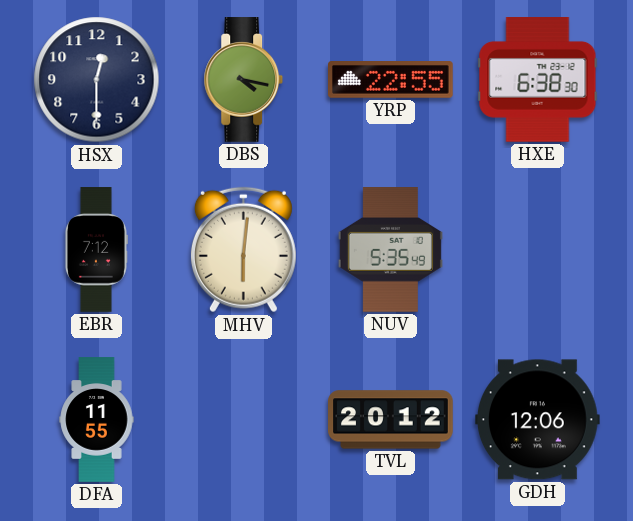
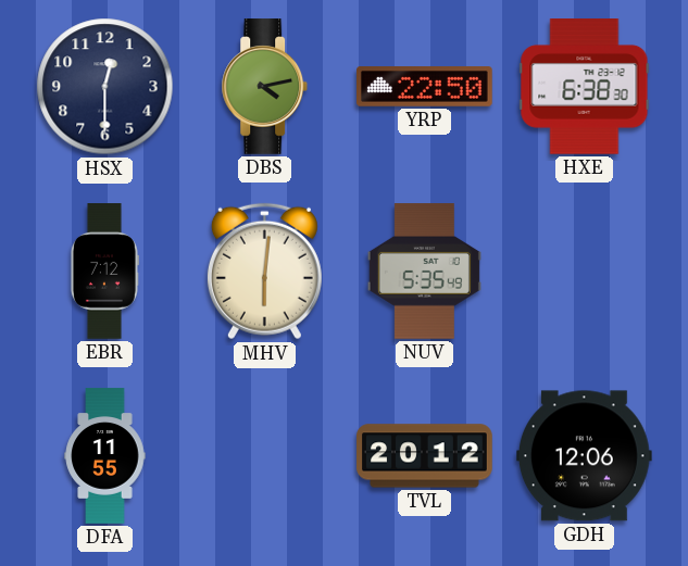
DBS: 4:17 -> 4:13
YRP: 22:55 -> 22:50
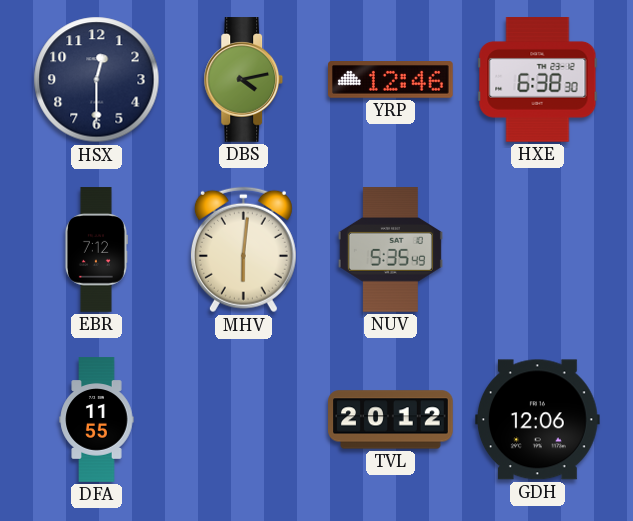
YRP: 22:50 -> 12:46
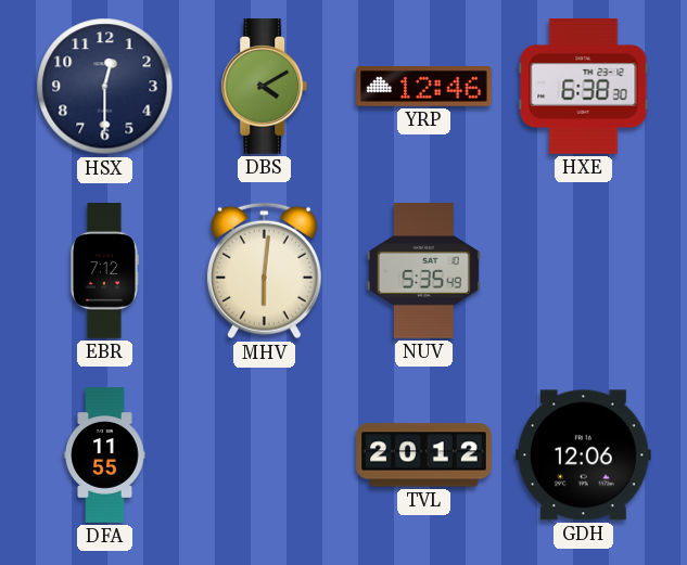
DBS: 4:13 -> 4:10
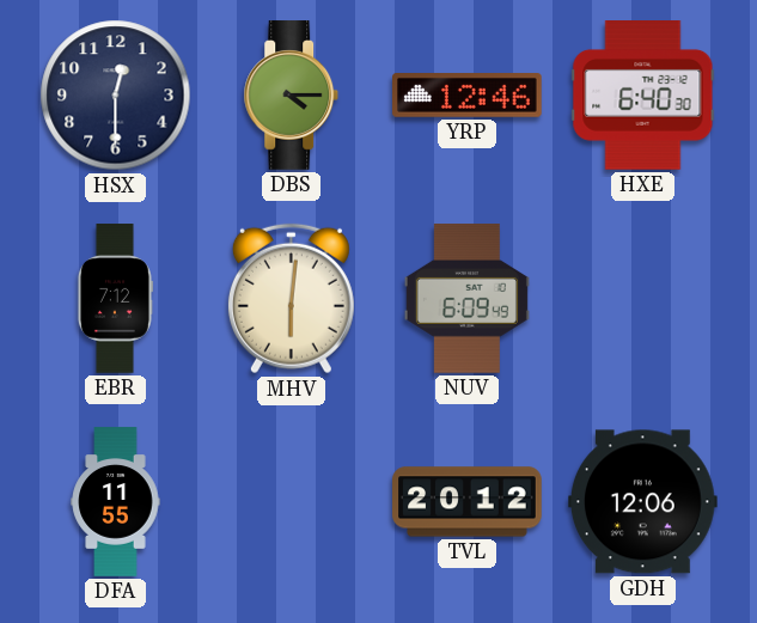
DBS: 4:10 -> 4:15
HXE: 6:38 -> 6:40
NUV: 5:35 -> 6:09
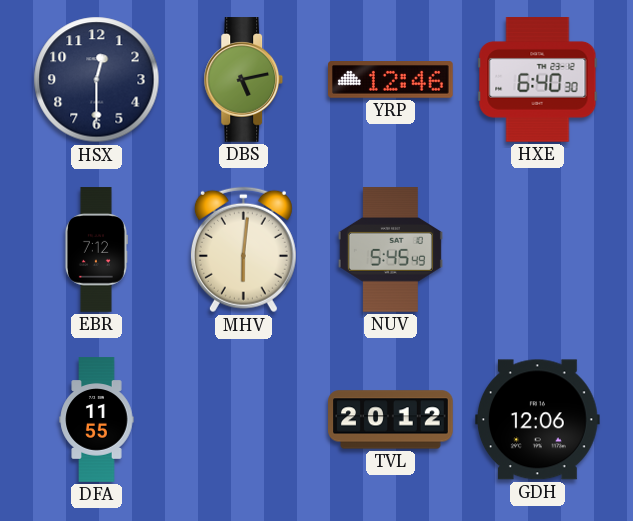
DBS: 4:15 -> 5:13
NUV: 6:09 -> 5:45
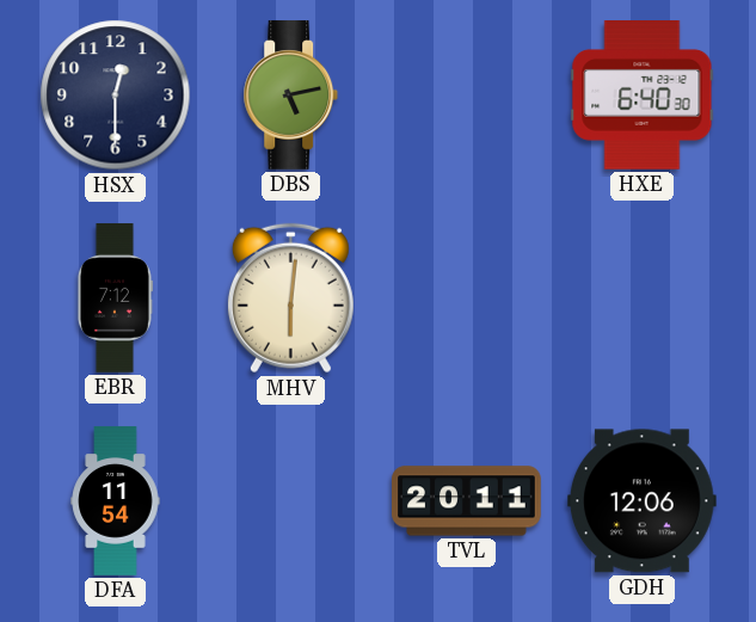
YRP: 12:46 -> none
NUV: 5:45 -> none
DFA: 11:55 -> 11:54
TVL: 20:12 -> 20:11
